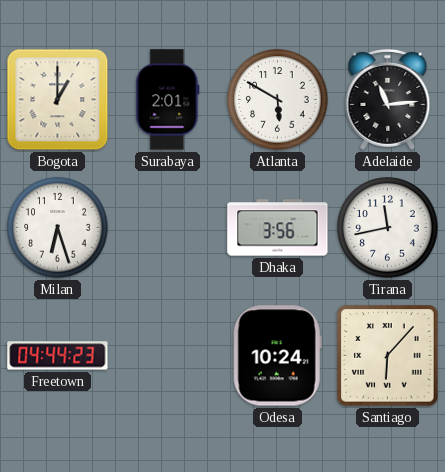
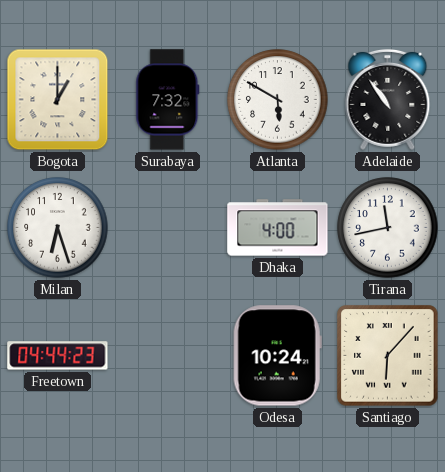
Surabaya: 2:01 -> 7:32
Adelaide: 11:14 -> 10:54
Dhaka: 3:56 -> 4:00
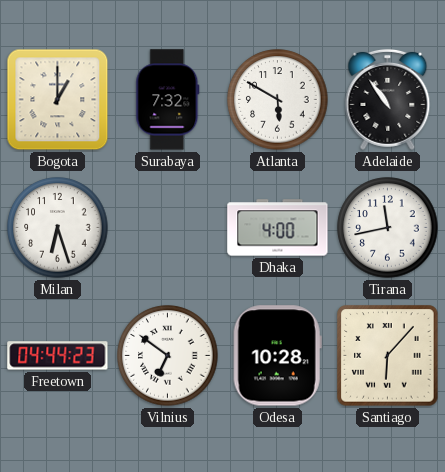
Vilnius: none -> 6:51
Odesa: 10:24 -> 10:28
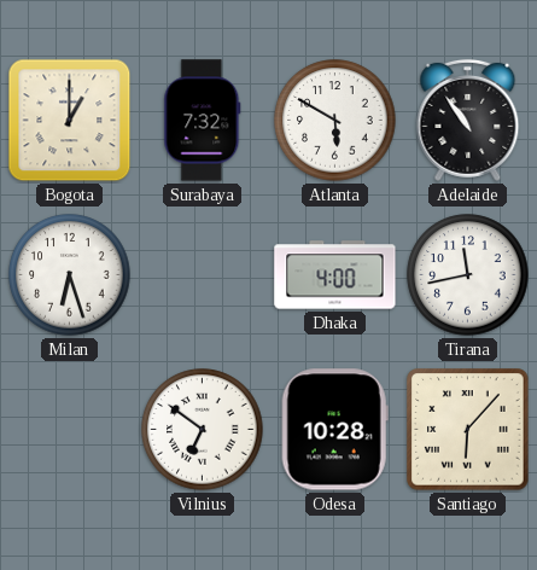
Freetown: 04:44 -> none
